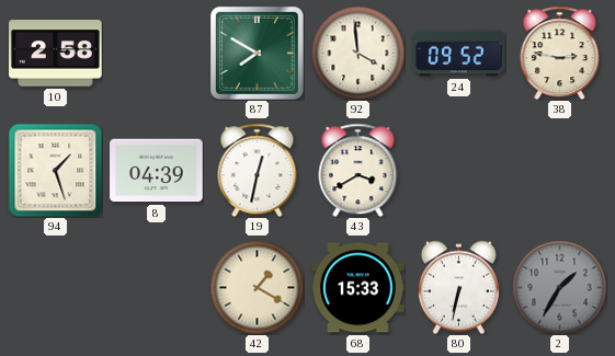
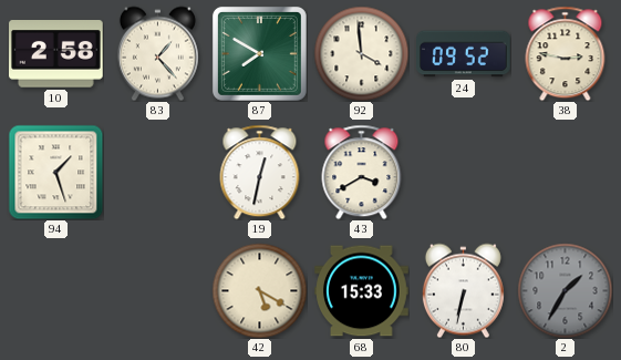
83: none -> 1:23
8: 04:39 -> none
42: 1:20 -> 5:20
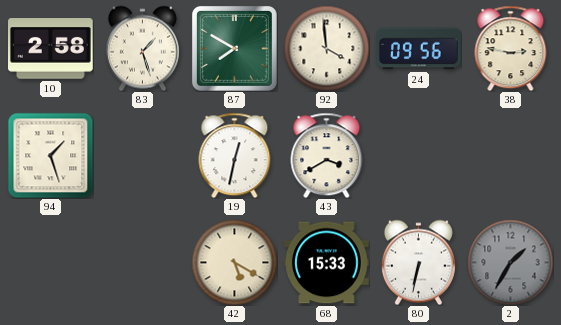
83: 1:23 -> 1:27
24: 09:52 -> 09:56
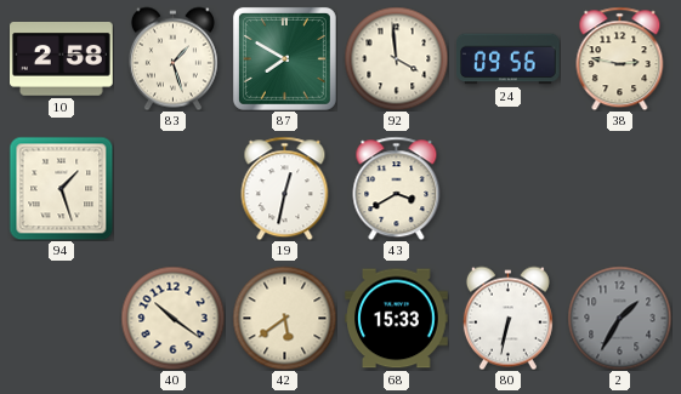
40: none -> 10:21
42: 5:20 -> 5:39
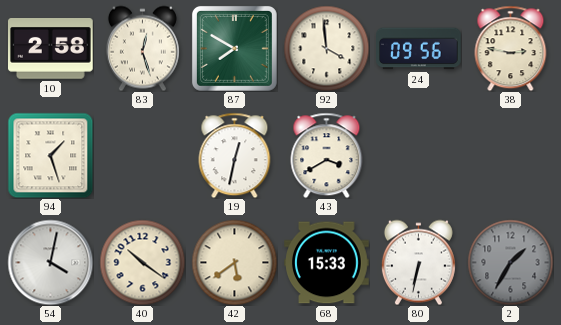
83: 1:27 -> 12:27
54: none -> 4:02
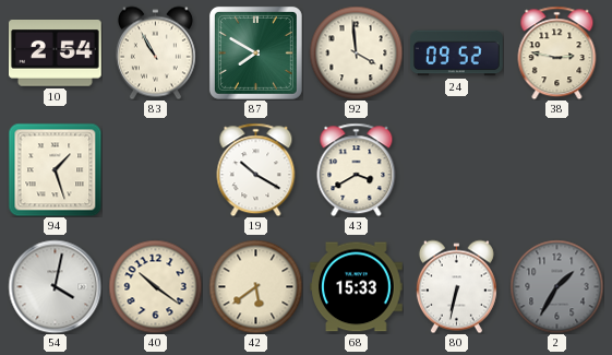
10: 2:58 -> 2:54
83: 12:27 -> 10:55
24: 09:56 -> 09:52
19: 12:32 -> 10:20
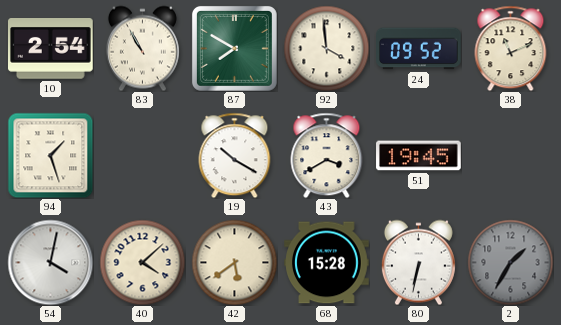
38: 2:47 -> 11:11
51: none -> 19:45
40: 10:21 -> 4:08
68: 15:33 -> 15:28
